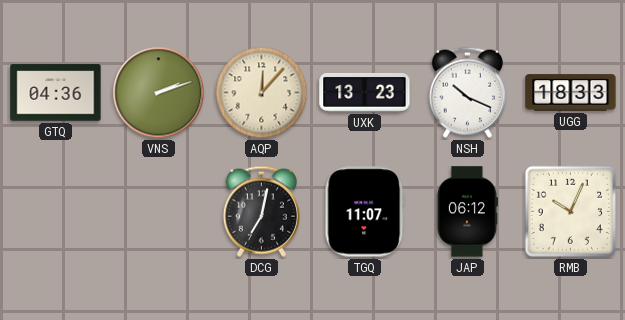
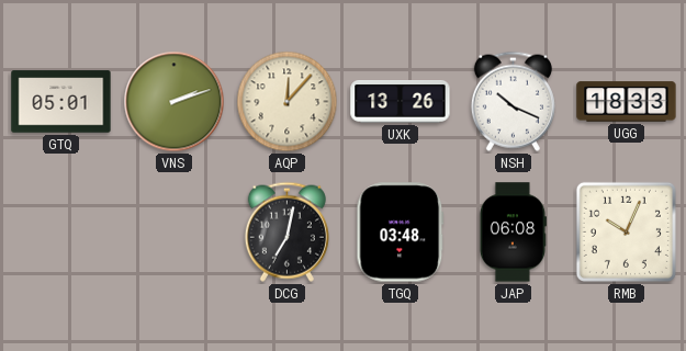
GTQ: 04:36 -> 05:01
UXK: 13:23 -> 13:26
TGQ: 11:07 -> 03:48
JAP: 06:12 -> 06:08
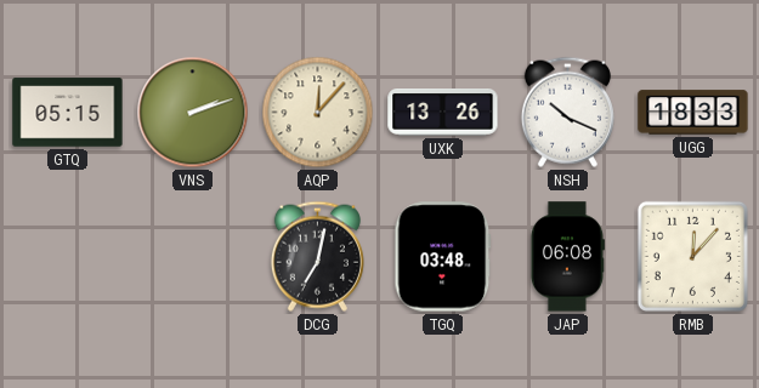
GTQ: 05:01 -> 05:15
RMB: 10:04 -> 12:07
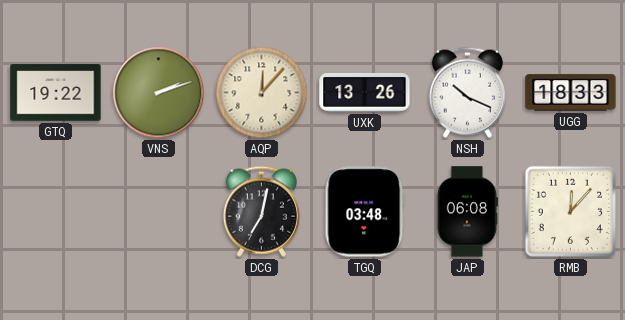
GTQ: 05:15 -> 19:22
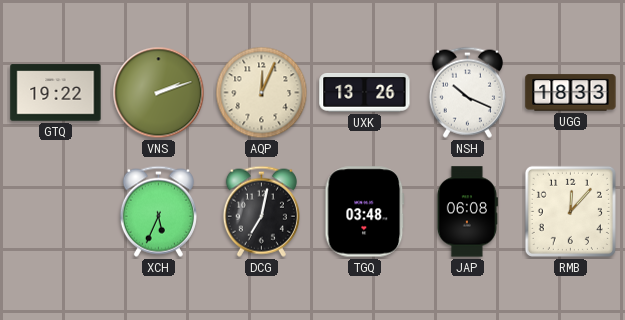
AQP: 12:07 -> 12:04
XCH: none -> 5:34
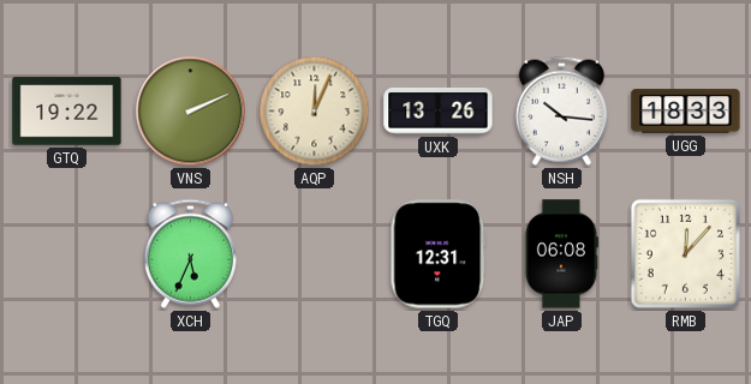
VNS: 2:12 -> 2:11
NSH: 10:19 -> 10:16
DCG: 7:02 -> none
TGQ: 03:48 -> 12:31
